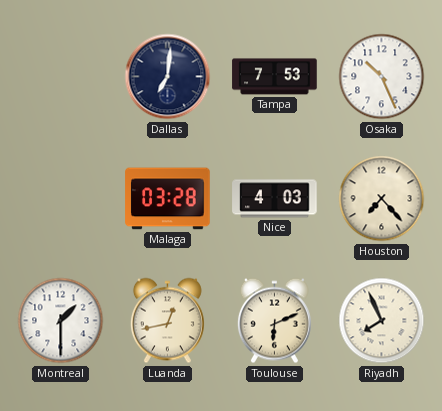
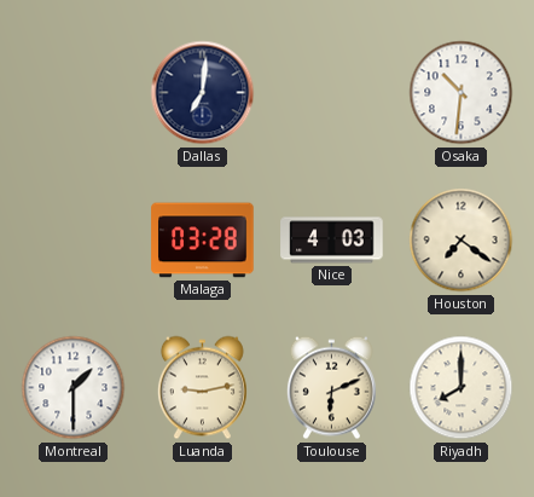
Tampa: 7:53 -> none
Osaka: 10:26 -> 10:31
Houston: 7:23 -> 7:21
Luanda: 12:43 -> 9:13
Riyadh: 7:56 -> 8:00
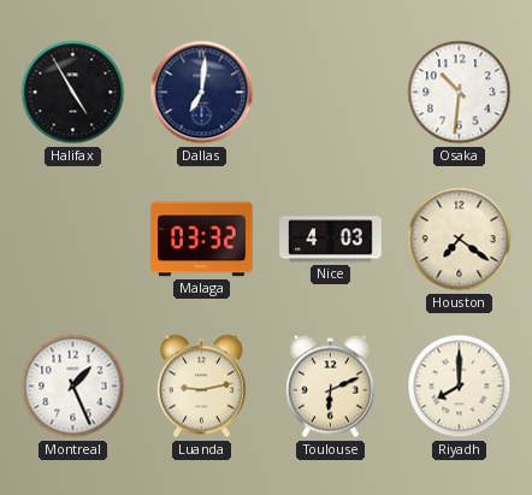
Halifax: none -> 4:55
Malaga: 03:28 -> 03:32
Montreal: 1:30 -> 1:26
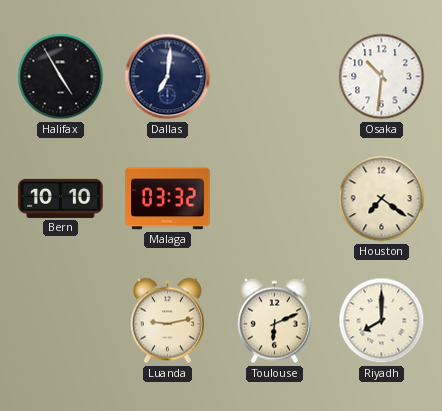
Bern: none -> 10:10
Nice: 4:03 -> none
Montreal: 1:26 -> none
